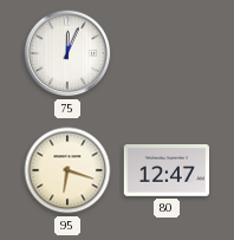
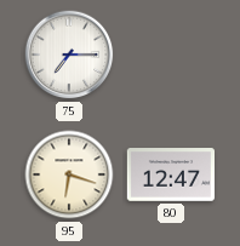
75: 12:04 -> 7:15
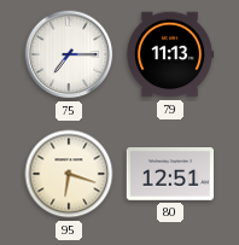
79: none -> 11:13
80: 12:47 -> 12:51
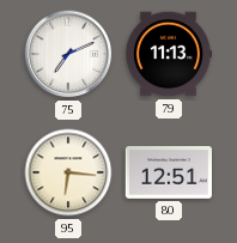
75: 7:15 -> 7:11
95: 6:18 -> 6:16
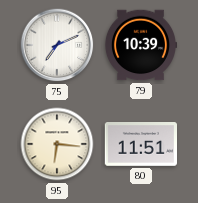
79: 11:13 -> 10:39
80: 12:51 -> 11:51
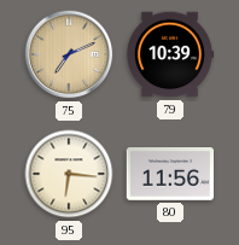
75 dial: white -> champagne
80: 11:51 -> 11:56
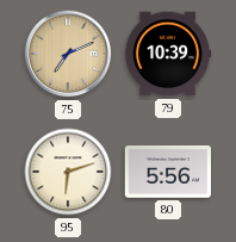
95: 6:16 -> 6:12
80: 11:56 -> 5:56
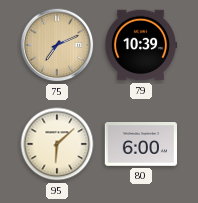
95: 6:12 -> 6:08
80: 5:56 -> 6:00
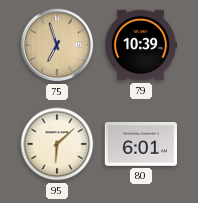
75: 7:11 -> 6:57
80: 6:00 -> 6:01
